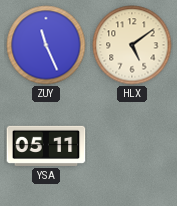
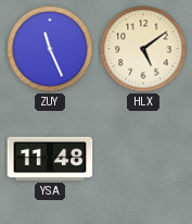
YSA: 05:11 -> 11:48
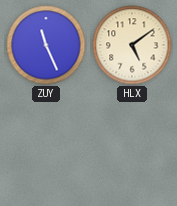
YSA: 11:48 -> none
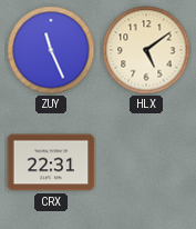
CRX: none -> 22:31
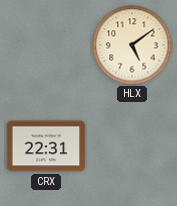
ZUY: 11:26 -> none
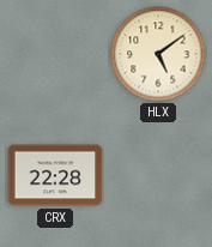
CRX: 22:31 -> 22:28
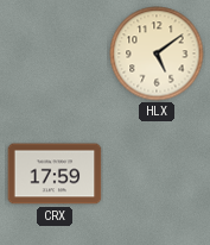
CRX: 22:28 -> 17:59
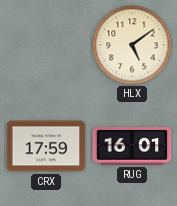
RUG: none -> 16:01
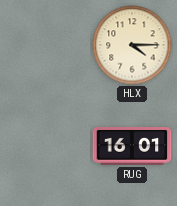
HLX: 5:09 -> 4:15
CRX: 17:59 -> none
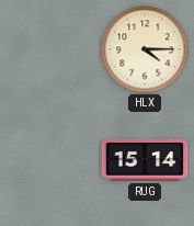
RUG: 16:01 -> 15:14
